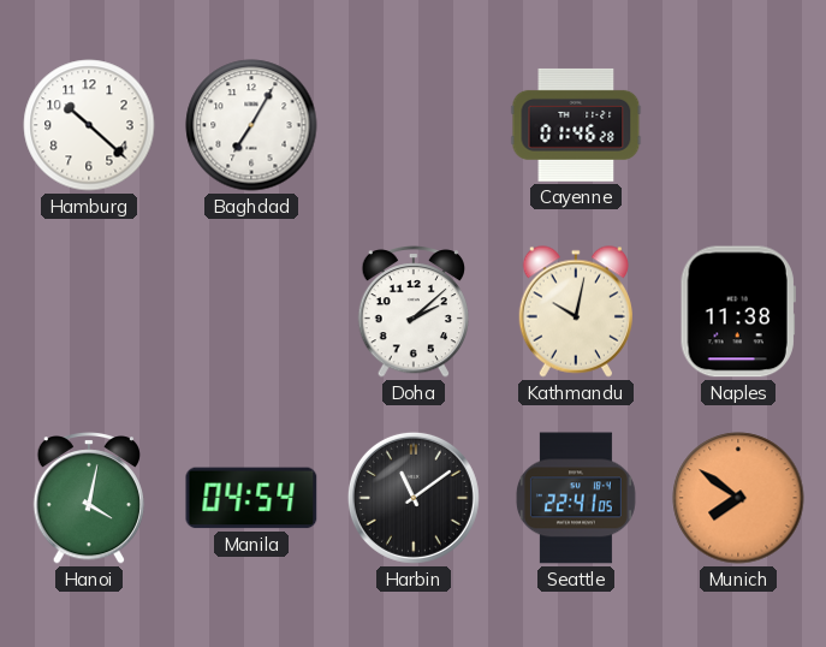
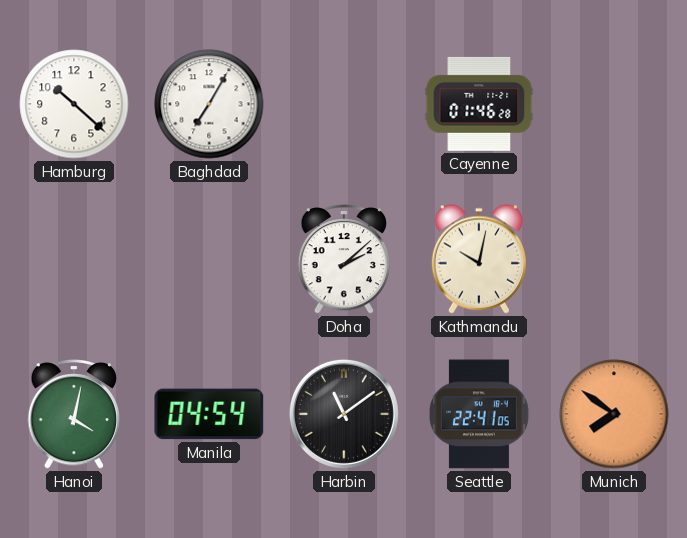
Naples: 11:38 -> none
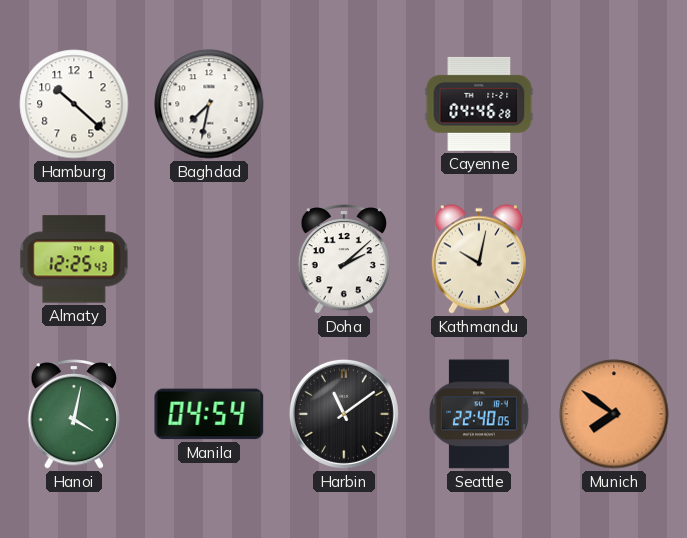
Baghdad: 7:05 -> 7:32
Cayenne: 01:46 -> 04:46
Almaty: none -> 12:25
Seattle: 22:41 -> 22:40
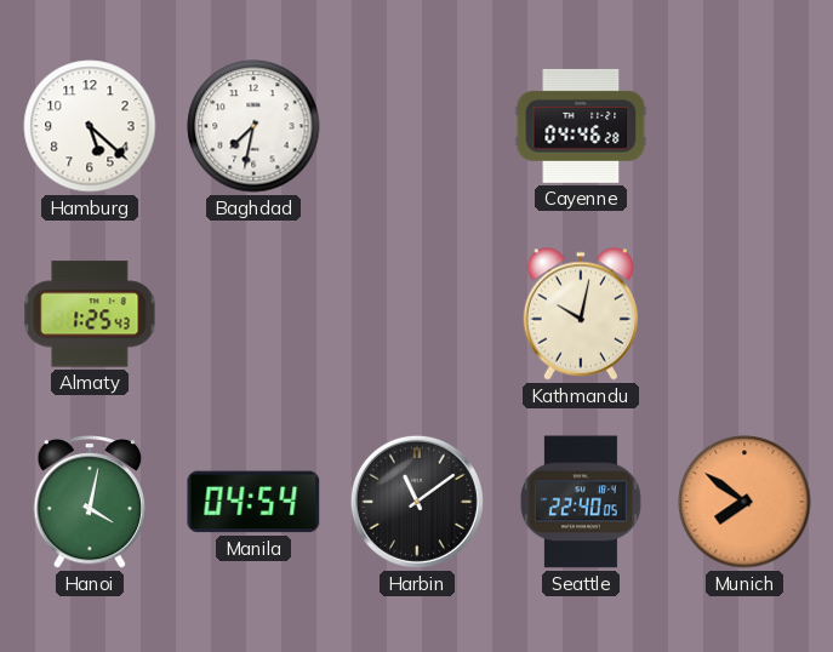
Hamburg: 10:22 -> 5:22
Almaty: 12:25 -> 1:25
Doha: 2:08 -> none
